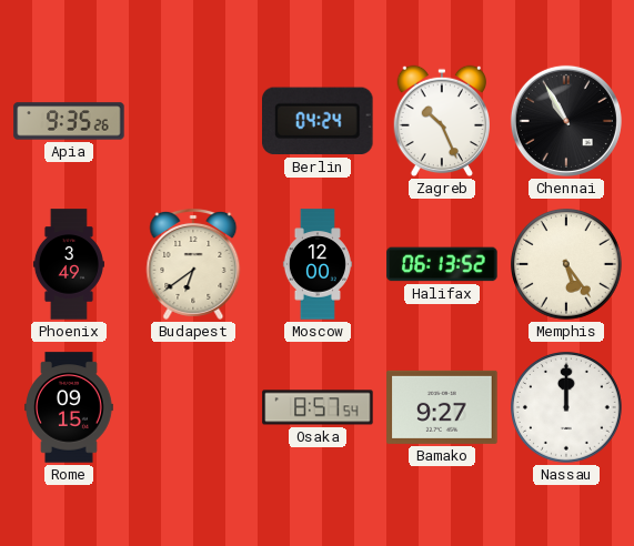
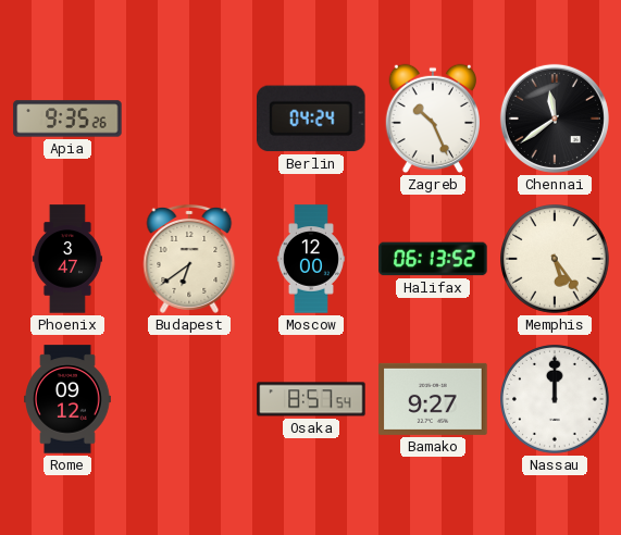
Chennai: 10:55 -> 11:39
Phoenix: 3:49 -> 3:47
Rome: 09:15 -> 09:12
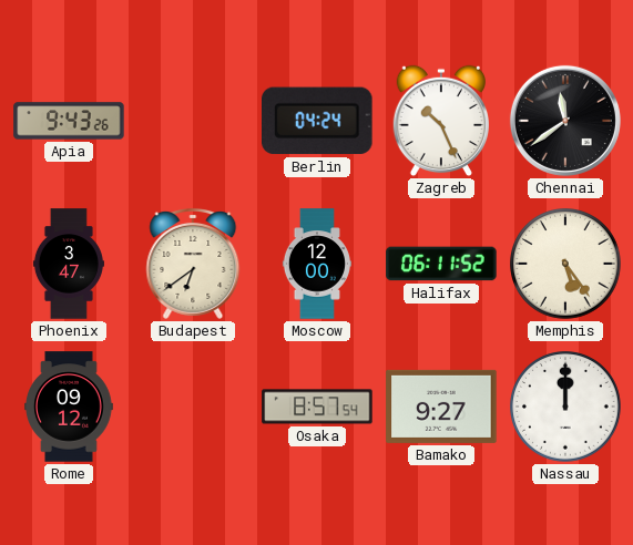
Apia: 9:35 -> 9:43
Halifax: 06:13 -> 06:11
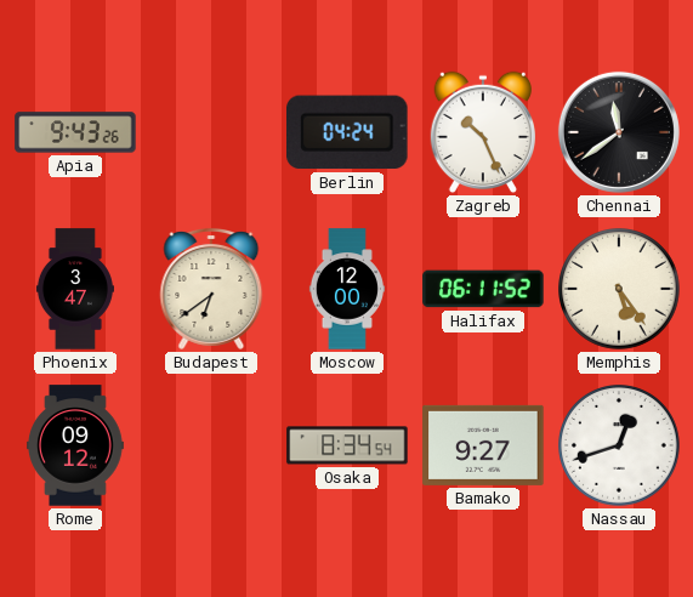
Osaka: 8:57 -> 8:34
Nassau: 12:00 -> 12:42
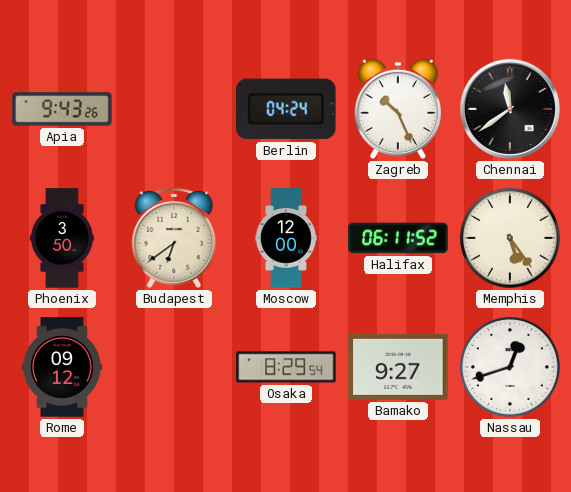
Phoenix: 3:47 -> 3:50
Osaka: 8:34 -> 8:29
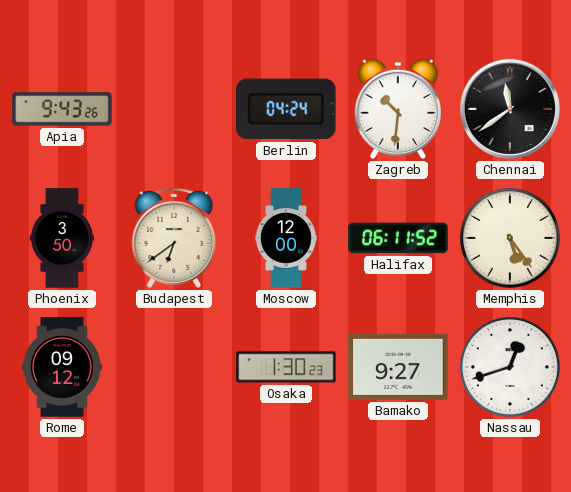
Zagreb: 10:26 -> 10:31
Osaka: 8:29 -> 1:30
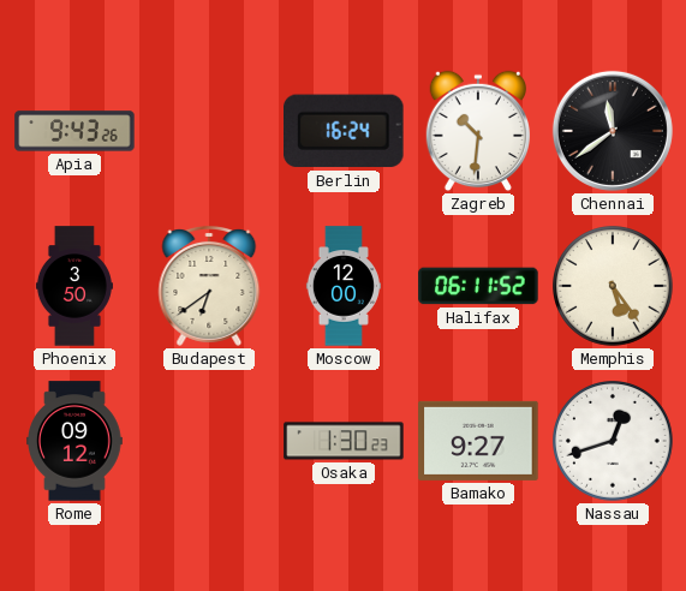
Berlin: 04:24 -> 16:24
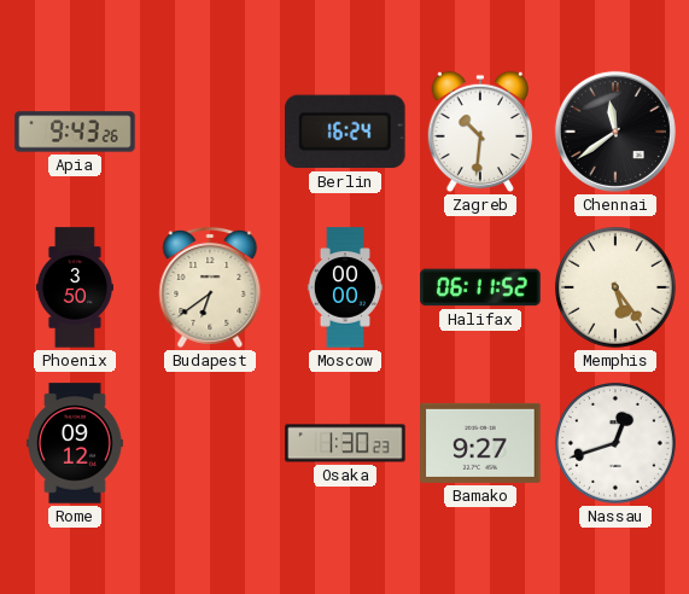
Moscow: 12:00 -> 00:00
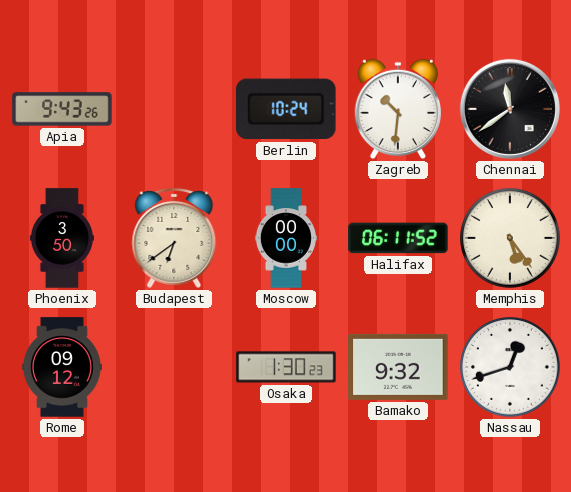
Berlin: 16:24 -> 10:24
Bamako: 9:27 -> 9:32
